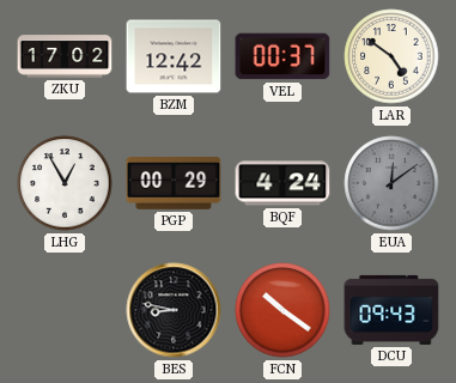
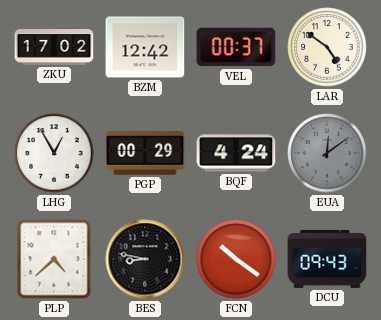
PLP: none -> 4:38
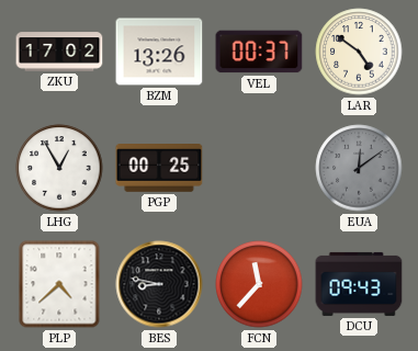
BZM: 12:42 -> 13:26
PGP: 00:29 -> 00:25
BQF: 4:24 -> none
FCN: 10:21 -> 11:37
